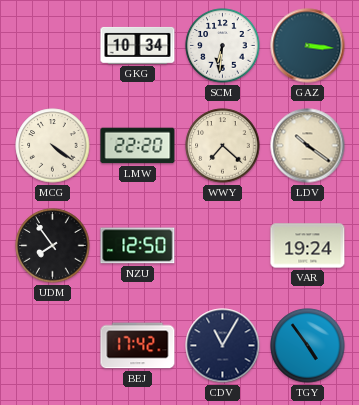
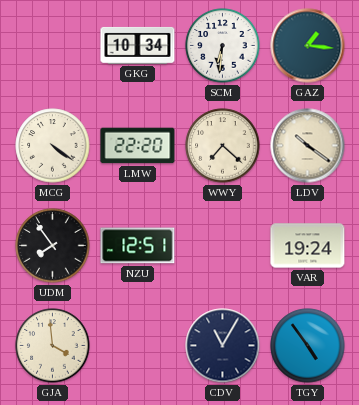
GAZ: 3:16 -> 1:16
NZU: 12:50 -> 12:51
GJA: none -> 3:59
BEJ: 17:42 -> none
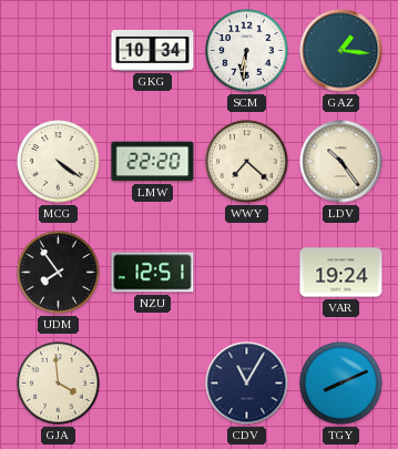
LDV: 10:21 -> 10:24
TGY: 4:54 -> 8:11
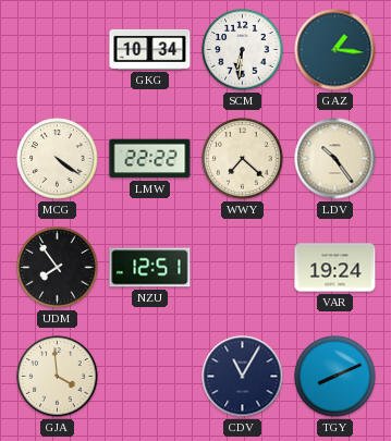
LMW: 22:20 -> 22:22
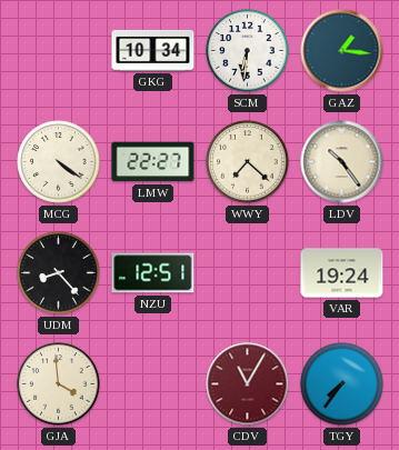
LMW: 22:22 -> 22:27
UDM: 7:54 -> 8:23
CDV dial: navy -> burgundy
TGY: 8:11 -> 7:36
